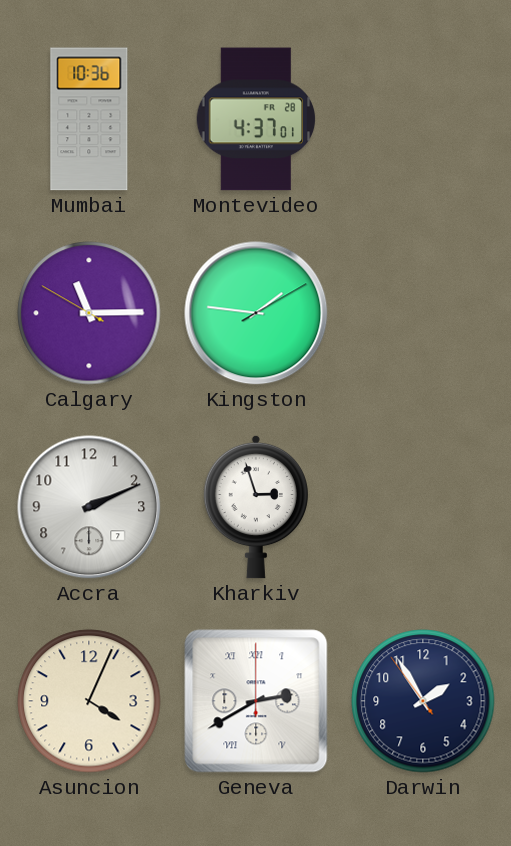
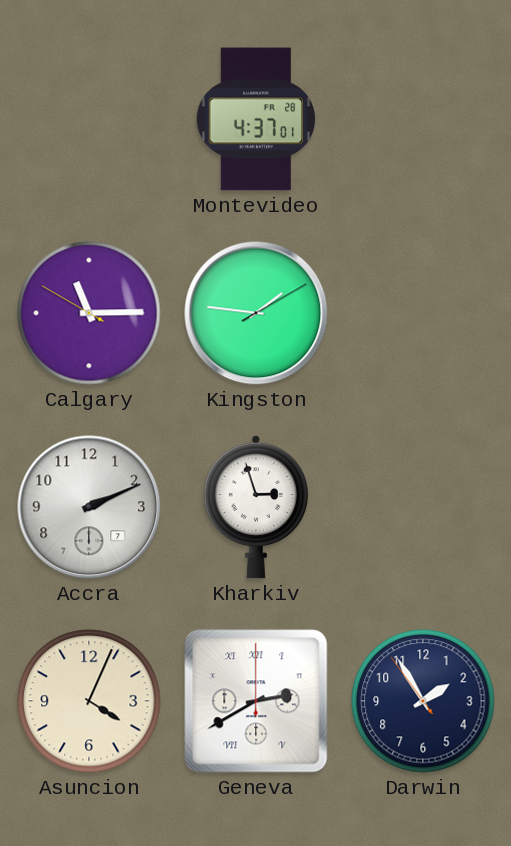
Mumbai: 10:36 -> none
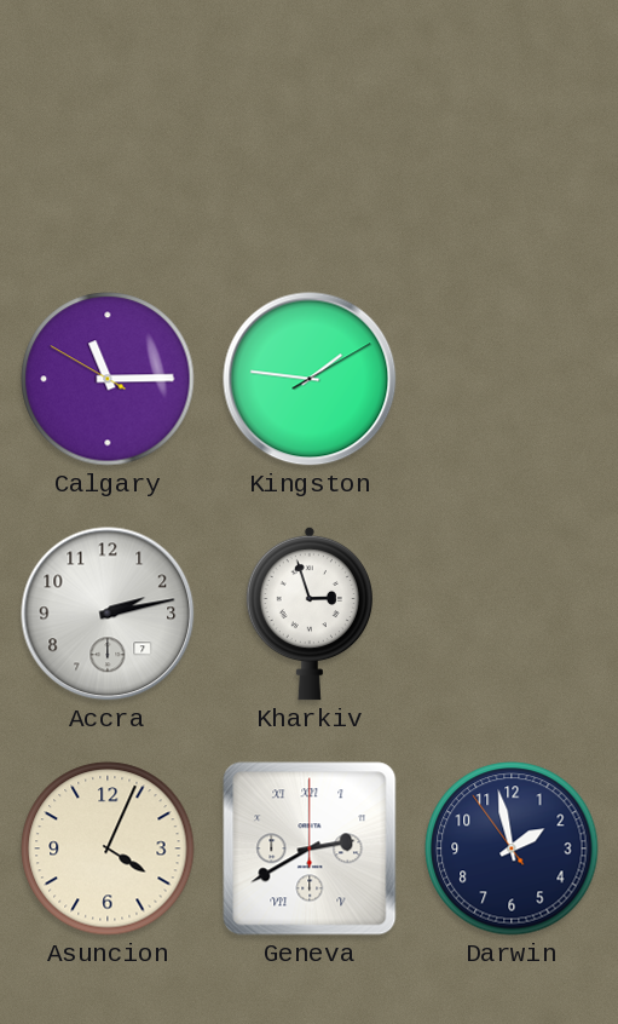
Montevideo: 4:37 -> none
Accra: 2:11 -> 2:13
Darwin: 1:54 -> 1:57
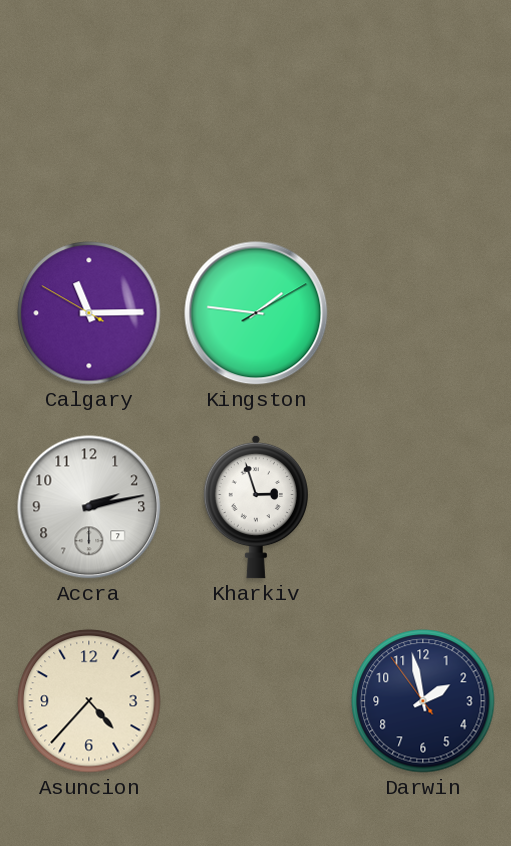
Asuncion: 4:04 -> 4:37
Geneva: 2:40 -> none
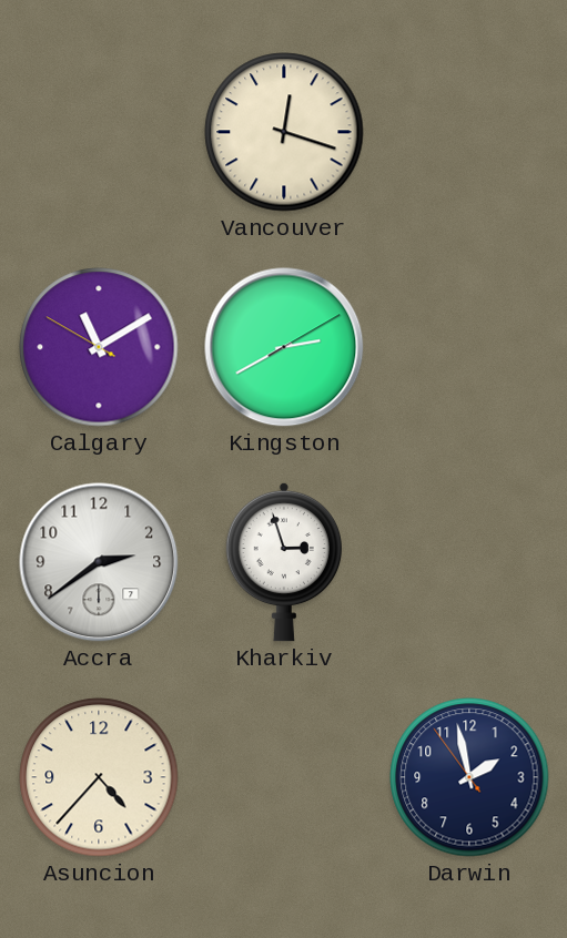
Vancouver: none -> 12:18
Calgary: 11:14 -> 11:09
Kingston: 1:46 -> 2:40
Accra: 2:13 -> 2:39
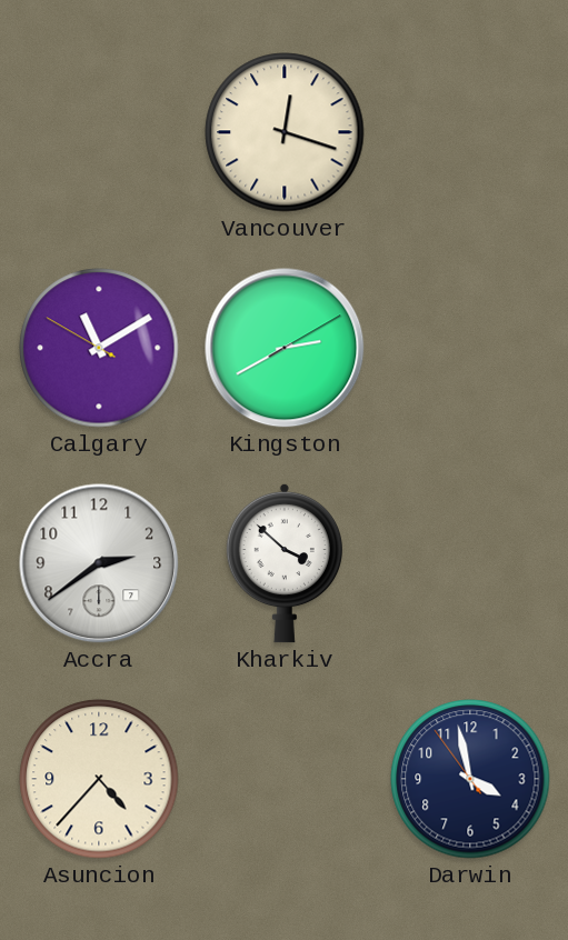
Kharkiv: 2:57 -> 3:52
Darwin: 1:57 -> 3:57
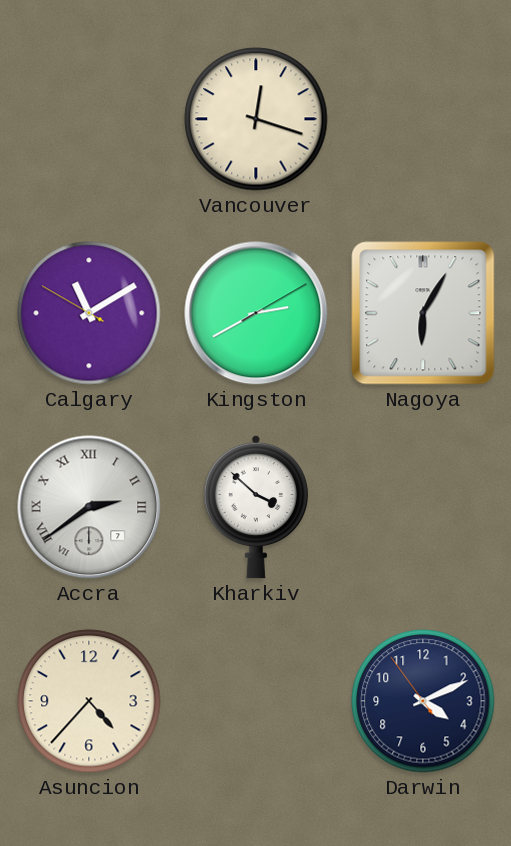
Nagoya: none -> 6:05
Accra numerals: Arabic -> Roman
Darwin: 3:57 -> 4:10
